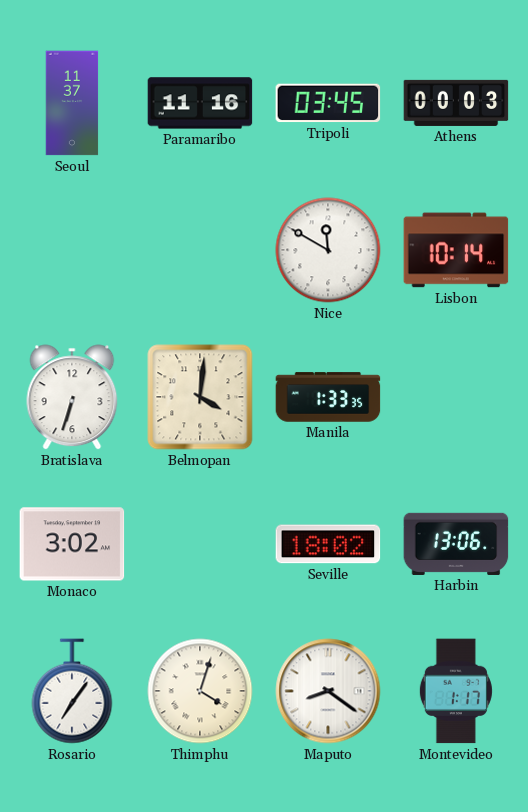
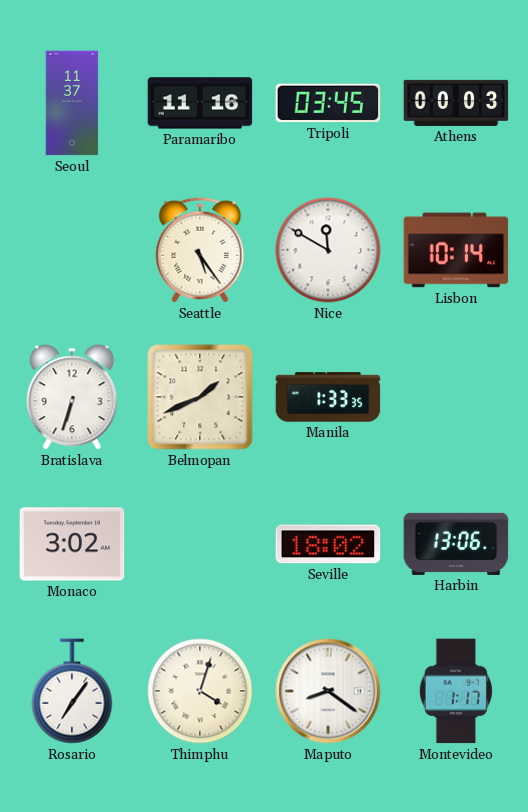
Seattle: none -> 5:24
Belmopan: 4:01 -> 1:41
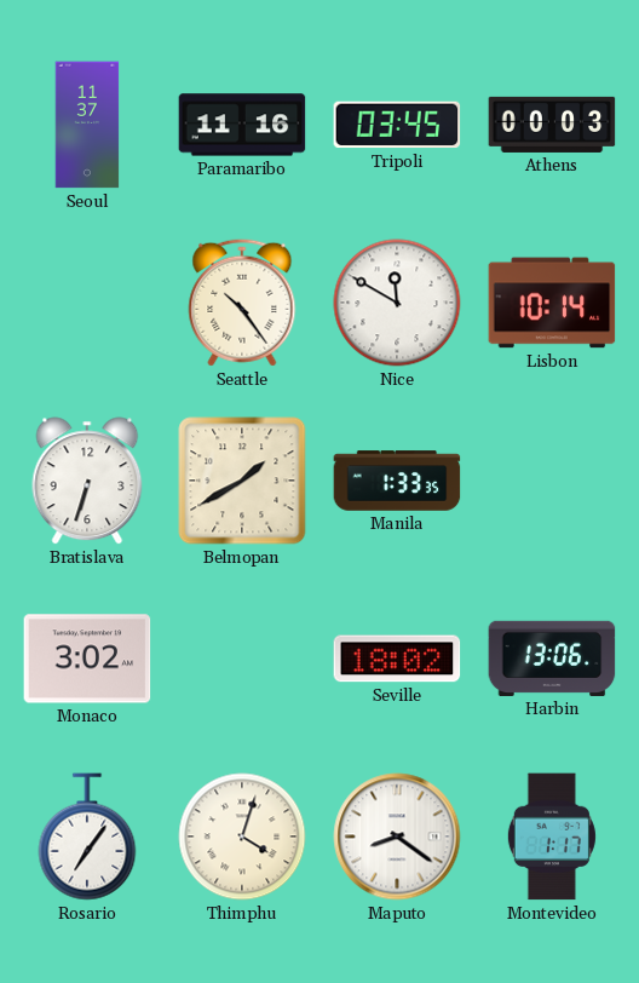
Seattle: 5:24 -> 10:24
Belmopan: 1:41 -> 1:40
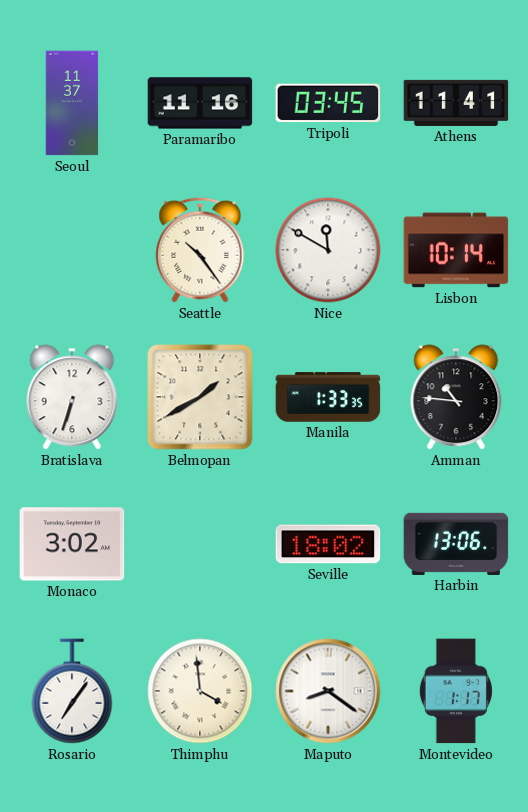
Athens: 00:03 -> 11:41
Amman: none -> 10:46
Thimphu: 4:03 -> 3:59
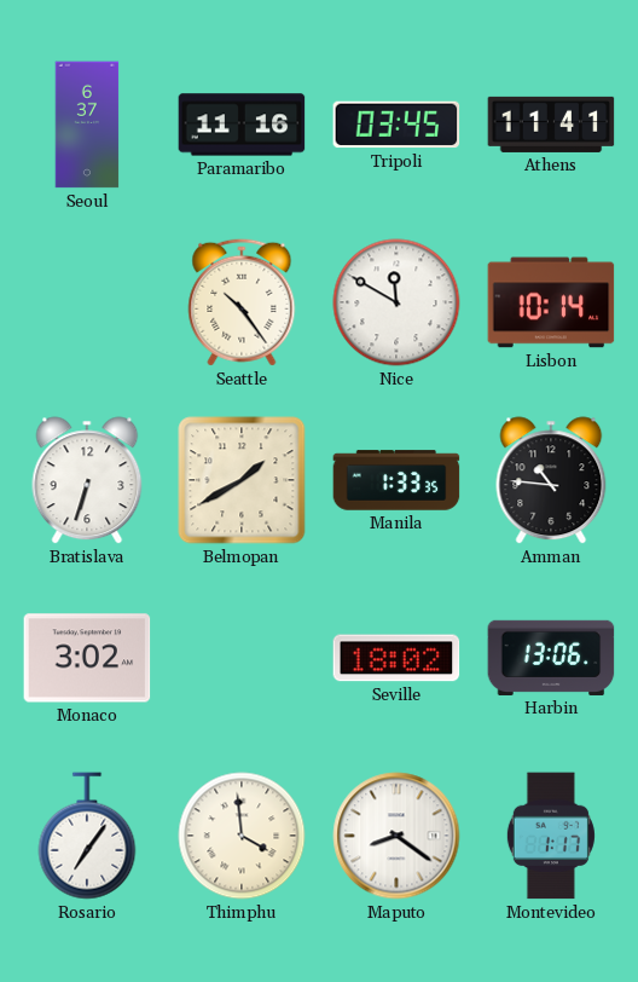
Seoul: 11:37 -> 6:37
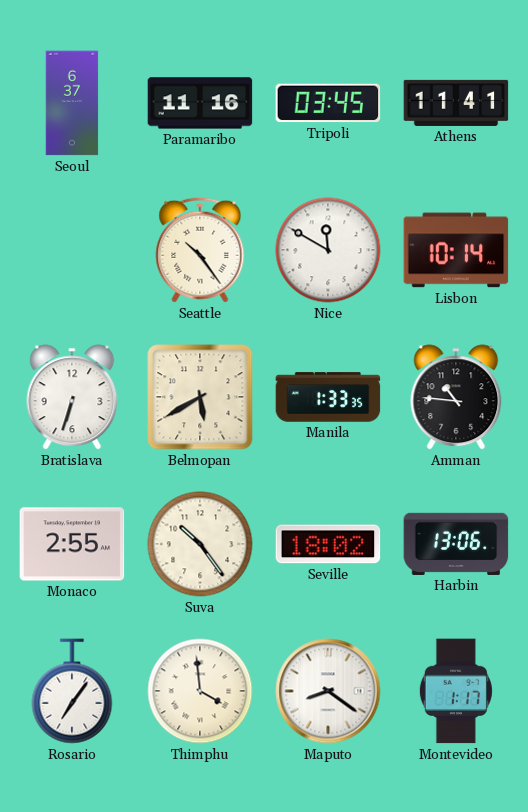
Belmopan: 1:40 -> 5:40
Monaco: 3:02 -> 2:55
Suva: none -> 10:24
